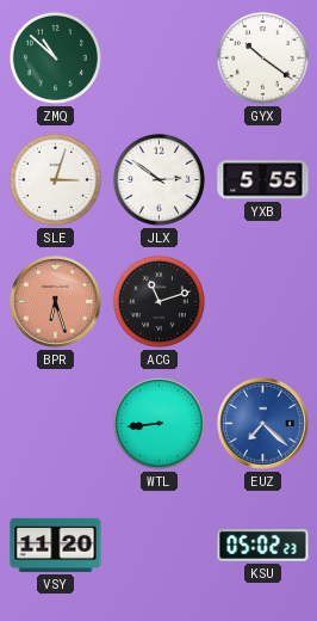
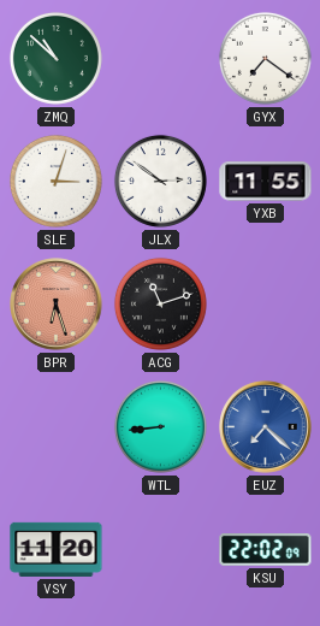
GYX: 10:21 -> 7:21
YXB: 5:55 -> 11:55
KSU: 05:02 -> 22:02
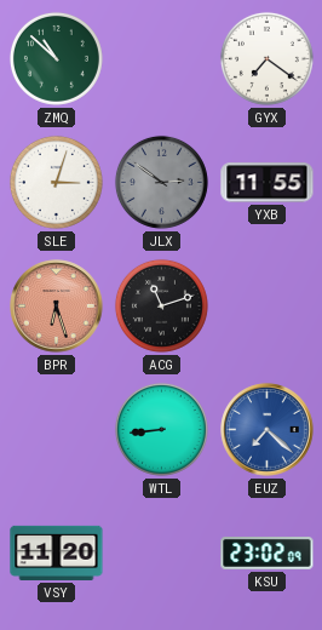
JLX dial: white -> grey
KSU: 22:02 -> 23:02
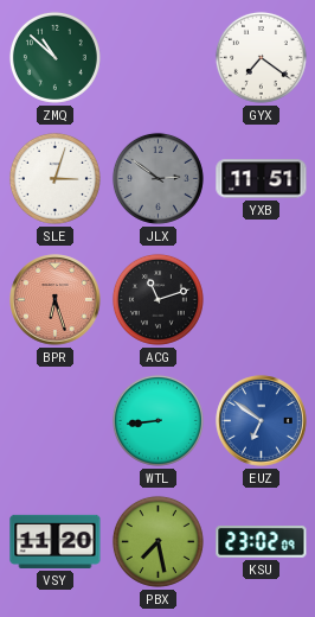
YXB: 11:55 -> 11:51
EUZ: 7:22 -> 6:51
PBX: none -> 7:28
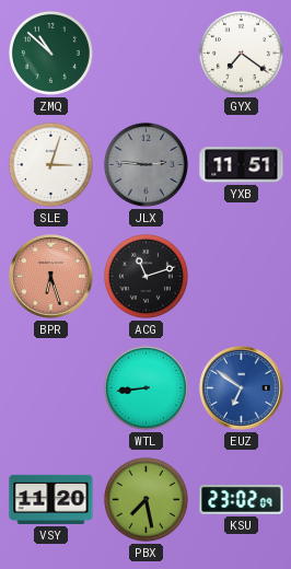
JLX: 2:51 -> 2:46
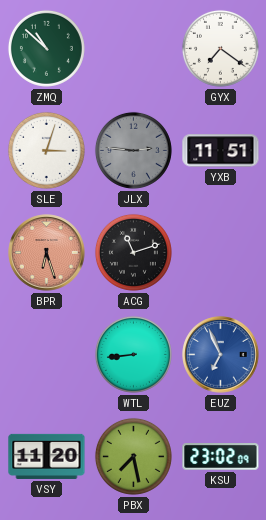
EUZ: 6:51 -> 6:56
